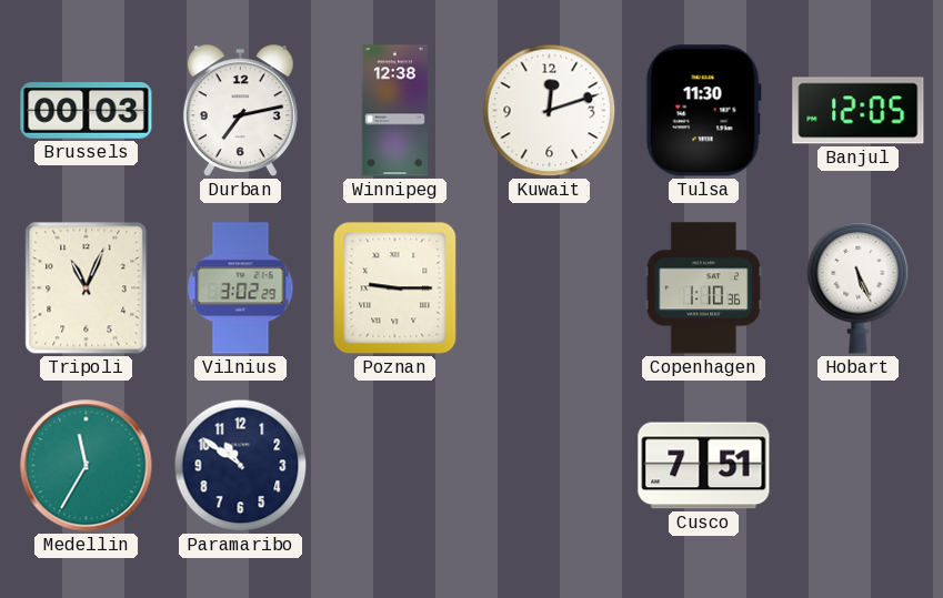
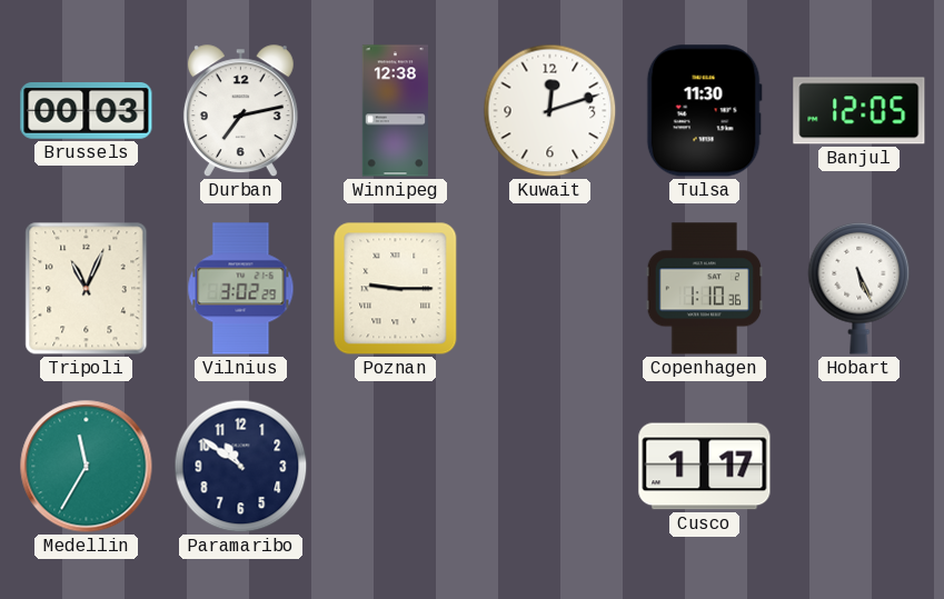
Cusco: 7:51 -> 1:17
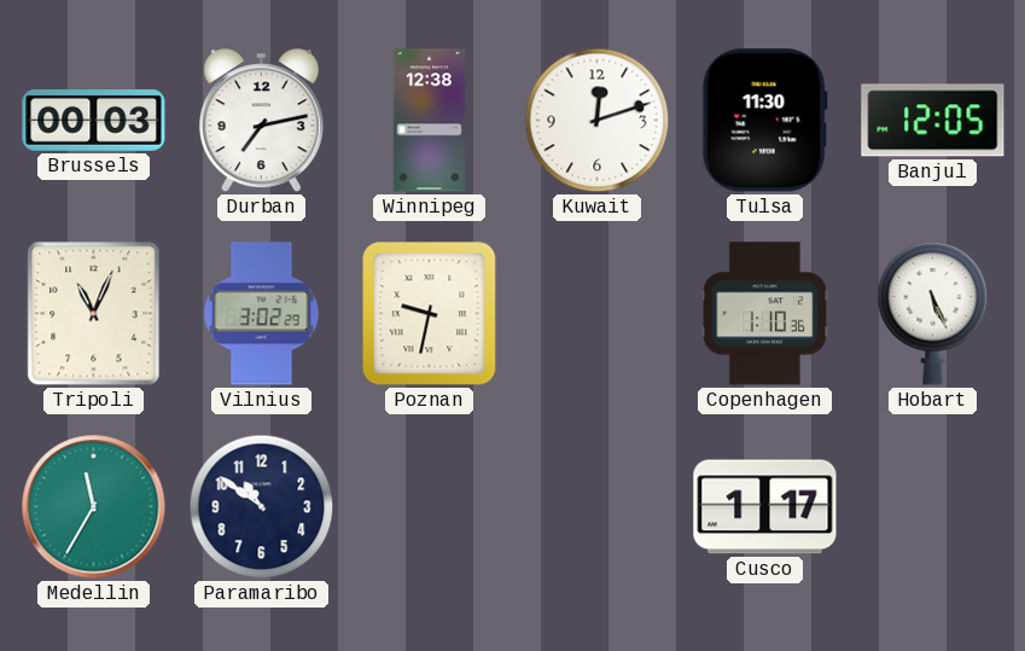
Poznan: 9:15 -> 9:32
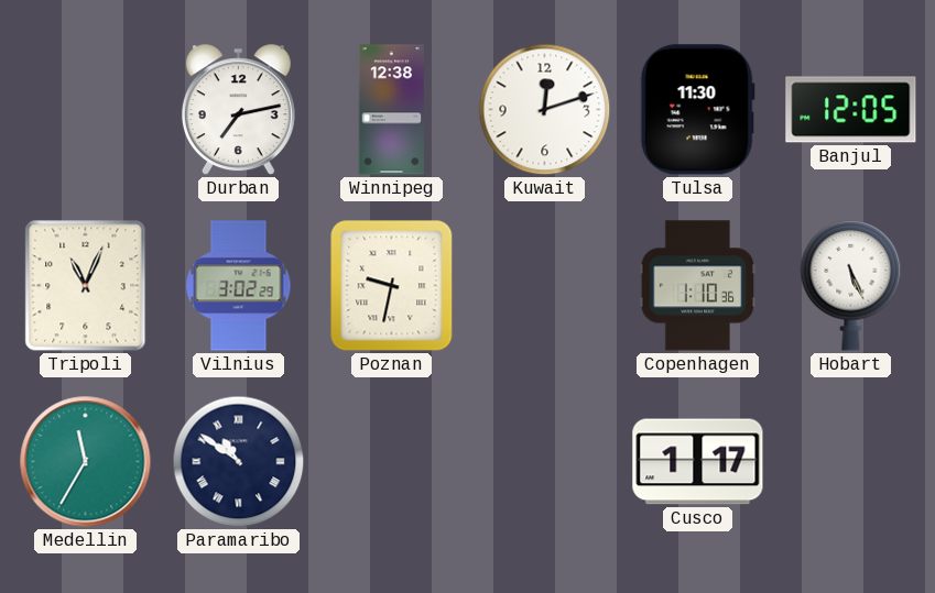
Brussels: 00:03 -> none
Paramaribo numerals: Arabic -> Roman
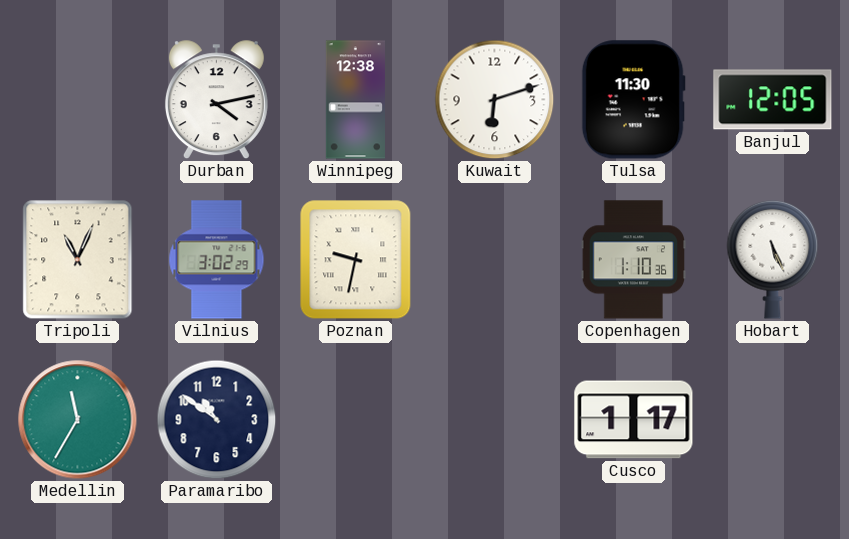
Durban: 7:13 -> 4:13
Kuwait: 12:12 -> 6:12
Paramaribo numerals: Roman -> Arabic
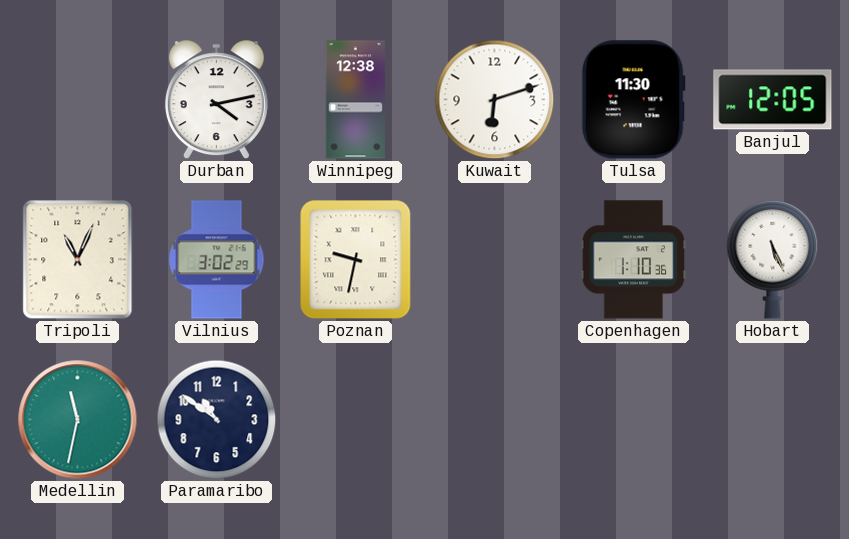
Medellin: 11:35 -> 11:32
Cusco: 1:17 -> none
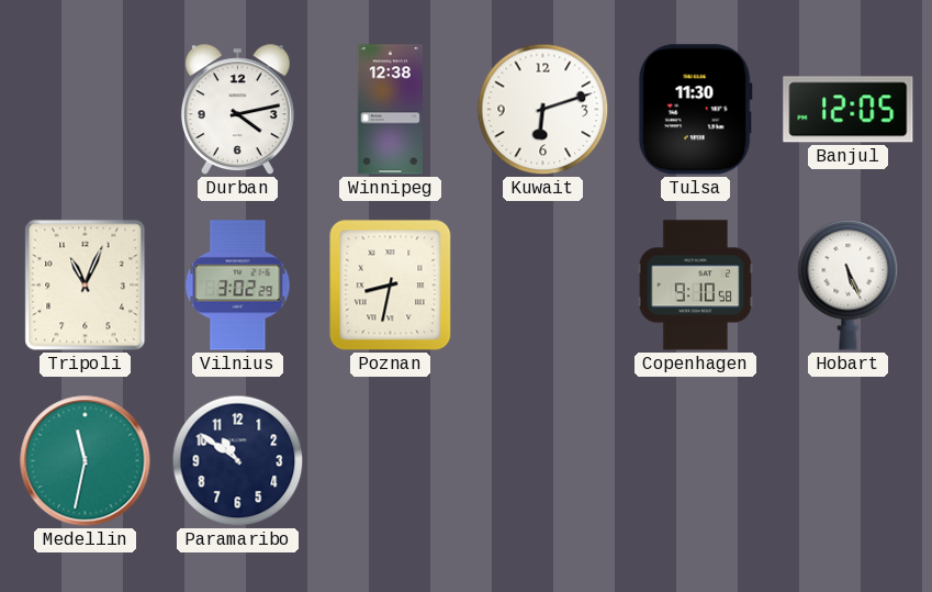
Poznan: 9:32 -> 8:32
Copenhagen: 1:10 -> 9:10
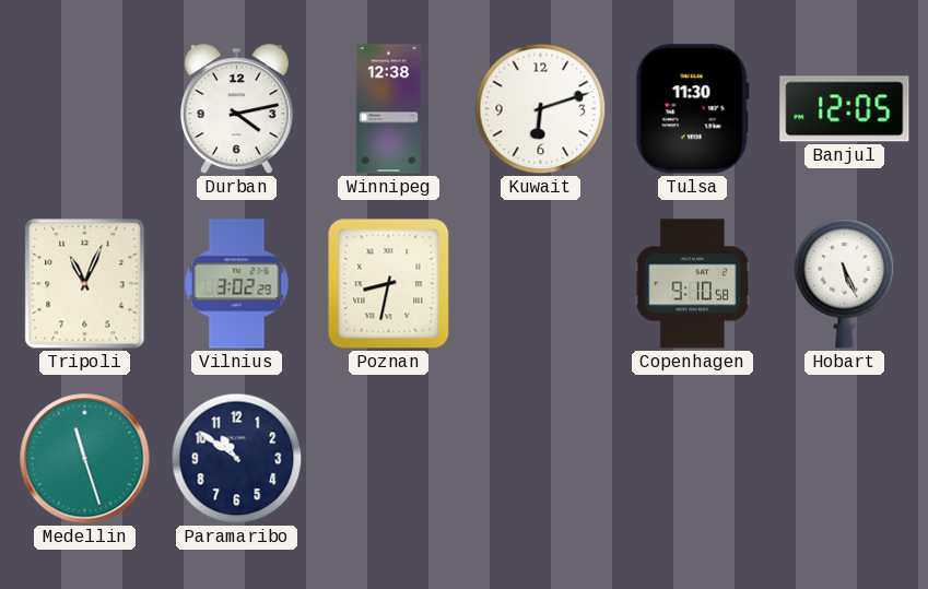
Medellin: 11:32 -> 11:27
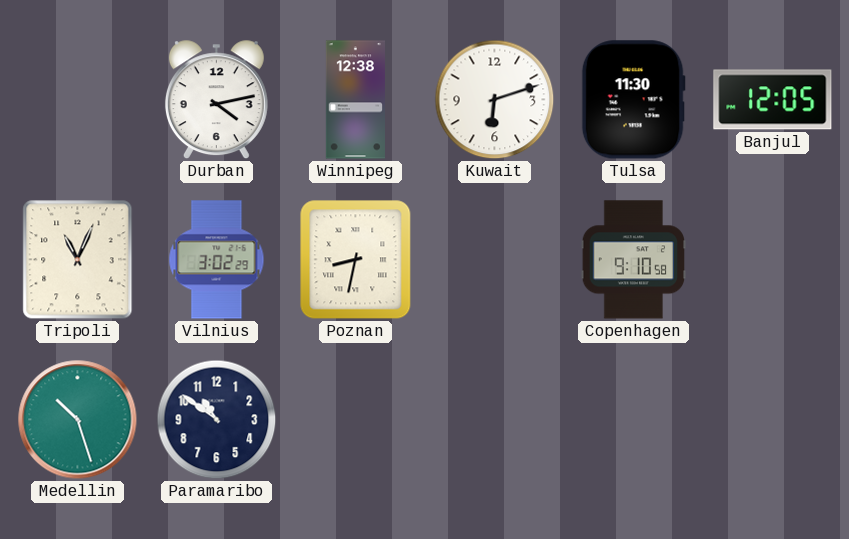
Hobart: 5:26 -> none
Medellin: 11:27 -> 10:27
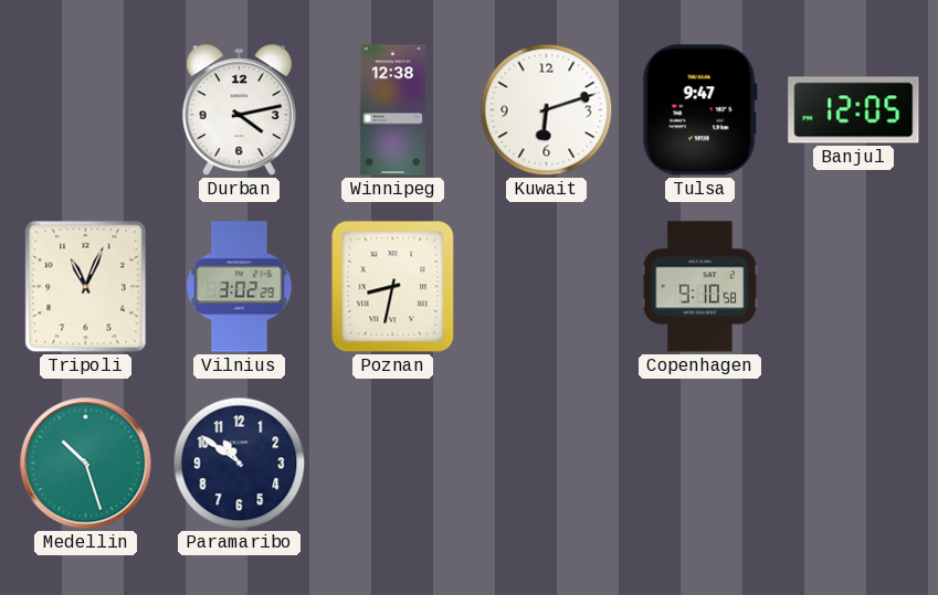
Tulsa: 11:30 -> 9:47
